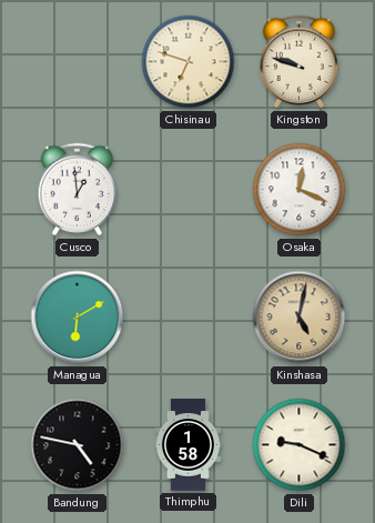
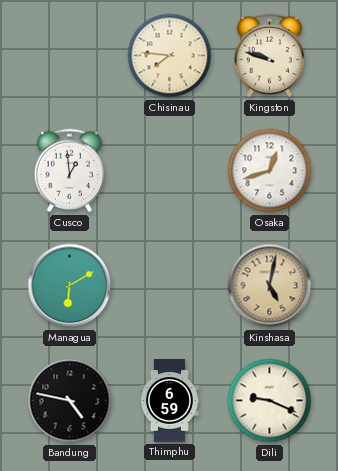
Chisinau: 6:48 -> 7:46
Osaka: 12:19 -> 12:42
Thimphu: 1:58 -> 6:59
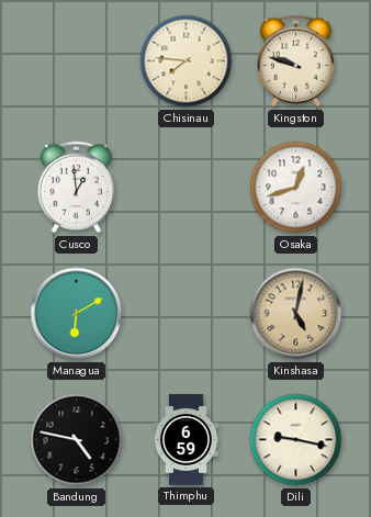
Dili: 9:19 -> 9:17
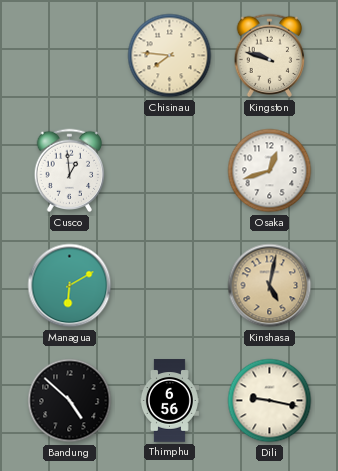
Bandung: 4:47 -> 4:52
Thimphu: 6:59 -> 6:56
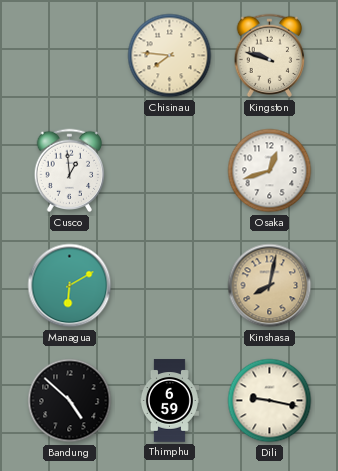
Kinshasa: 5:02 -> 8:02
Thimphu: 6:56 -> 6:59
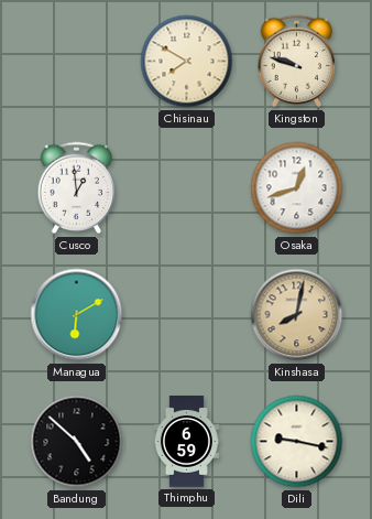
Chisinau: 7:46 -> 7:50
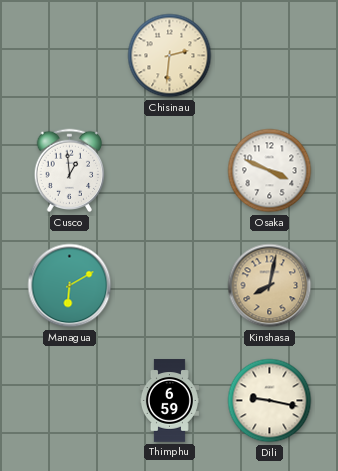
Chisinau: 7:50 -> 2:31
Kingston: 9:48 -> none
Osaka: 12:42 -> 3:49
Bandung: 4:52 -> none
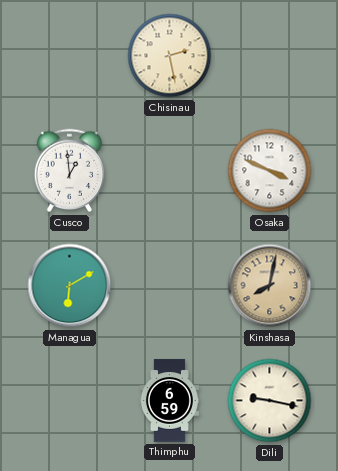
Chisinau: 2:31 -> 2:28
